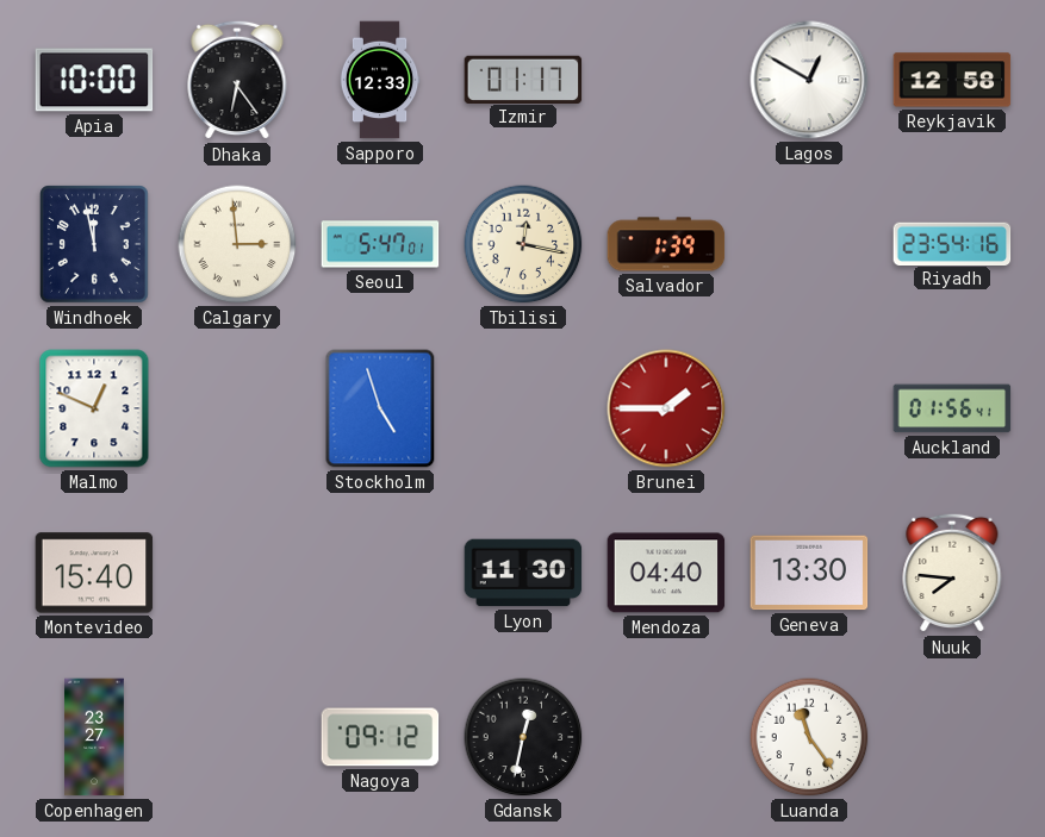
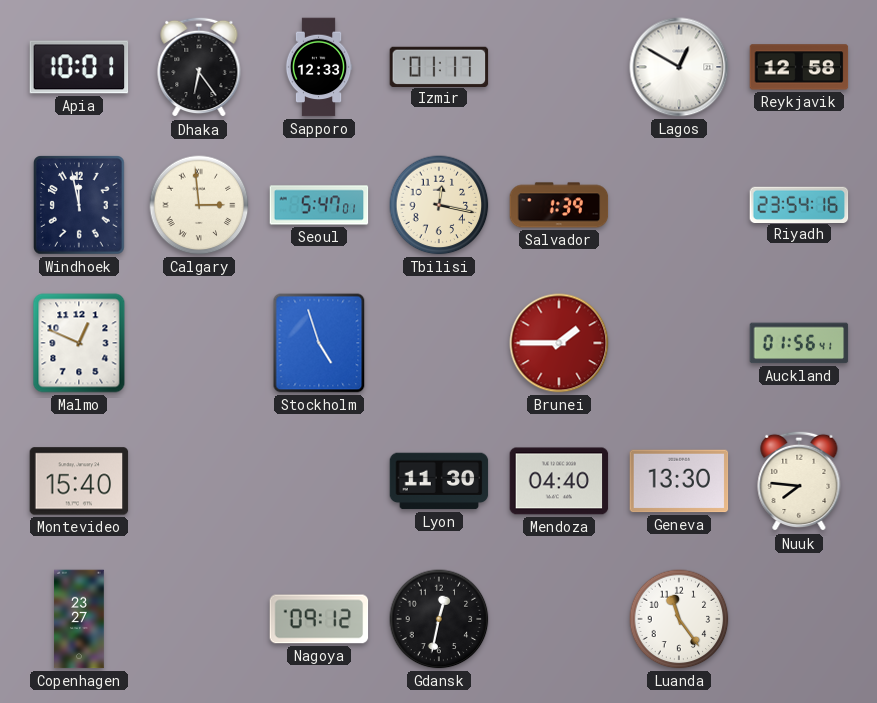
Apia: 10:00 -> 10:01
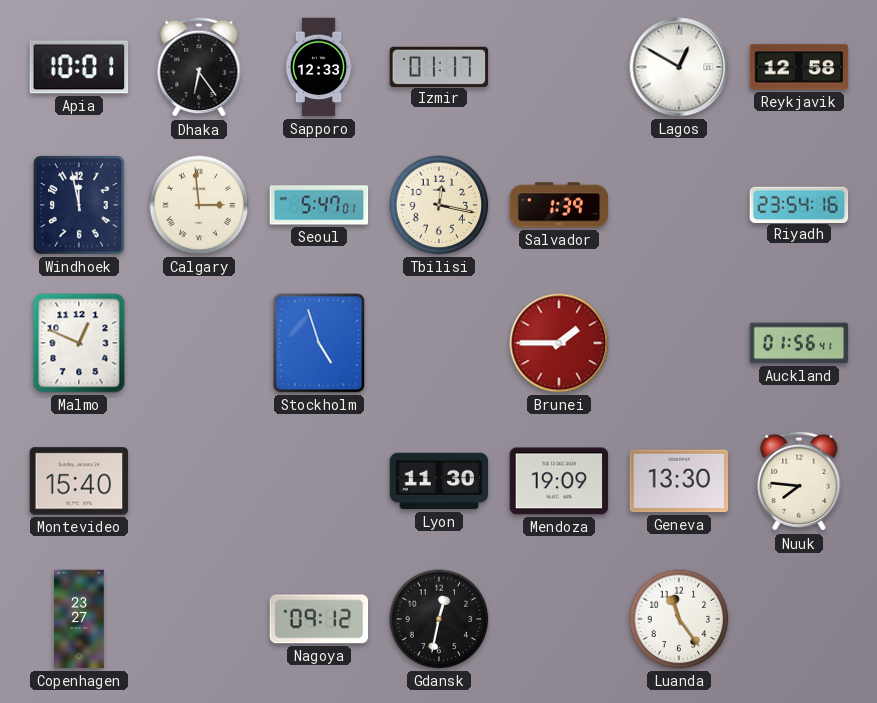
Mendoza: 04:40 -> 19:09
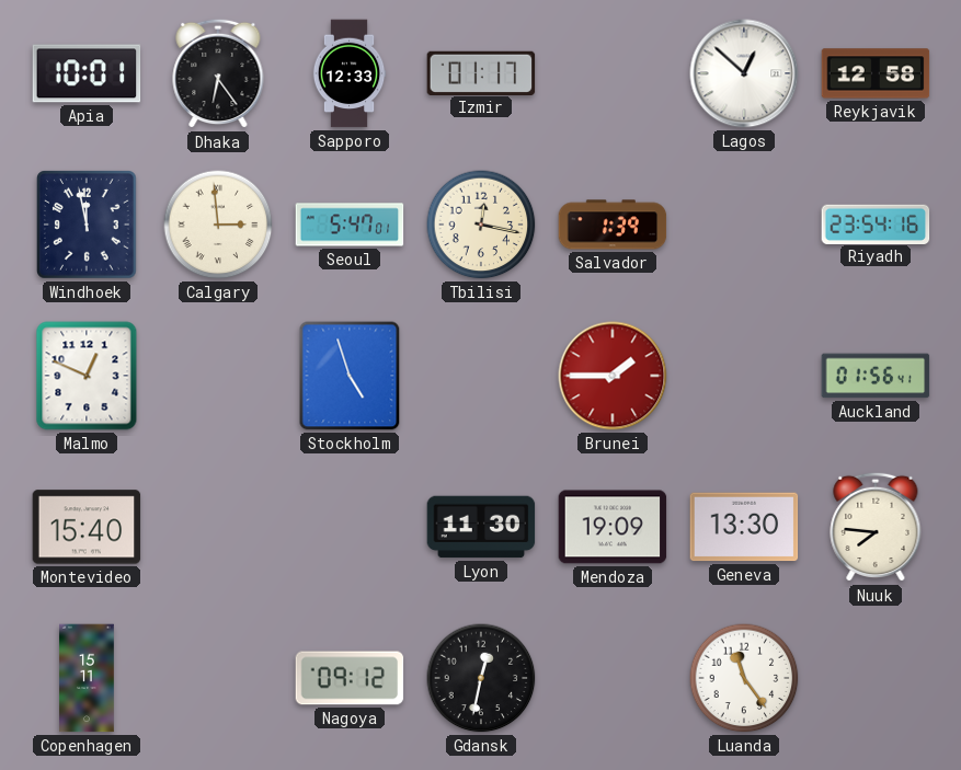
Lagos: 12:50 -> 12:52
Copenhagen: 23:27 -> 15:11
